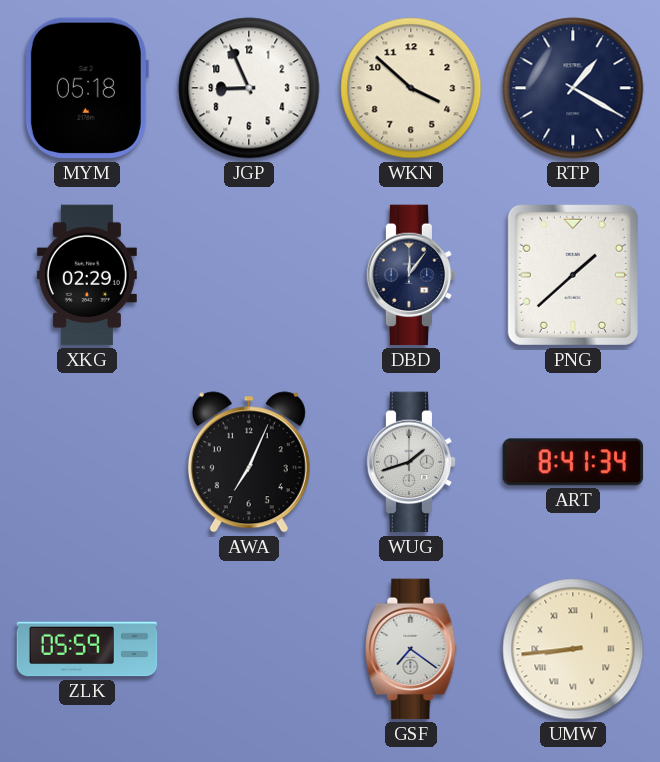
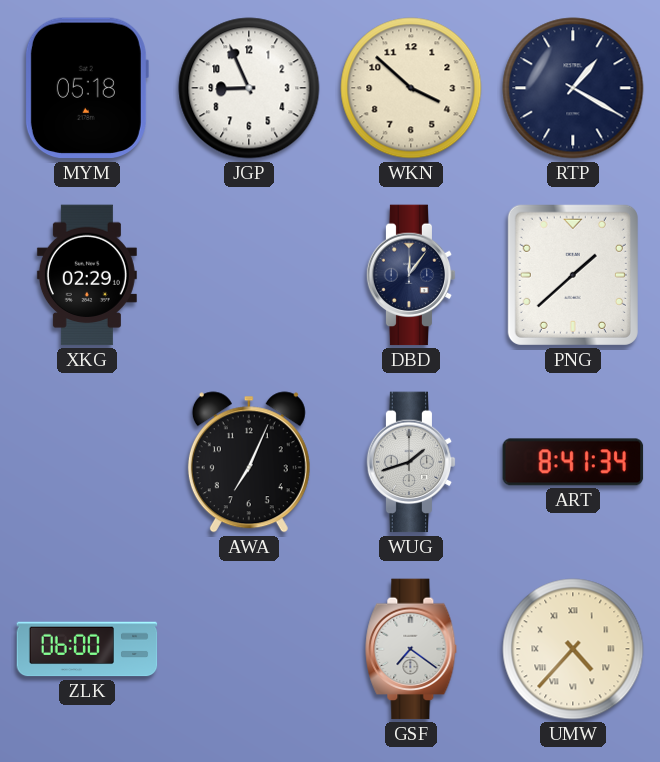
ZLK: 05:59 -> 06:00
UMW: 8:44 -> 4:37
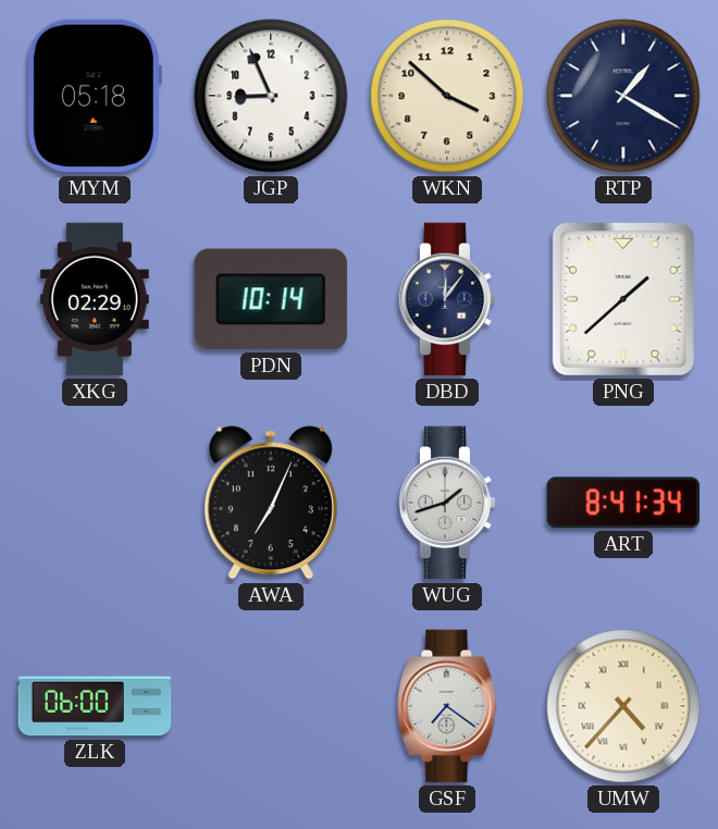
PDN: none -> 10:14
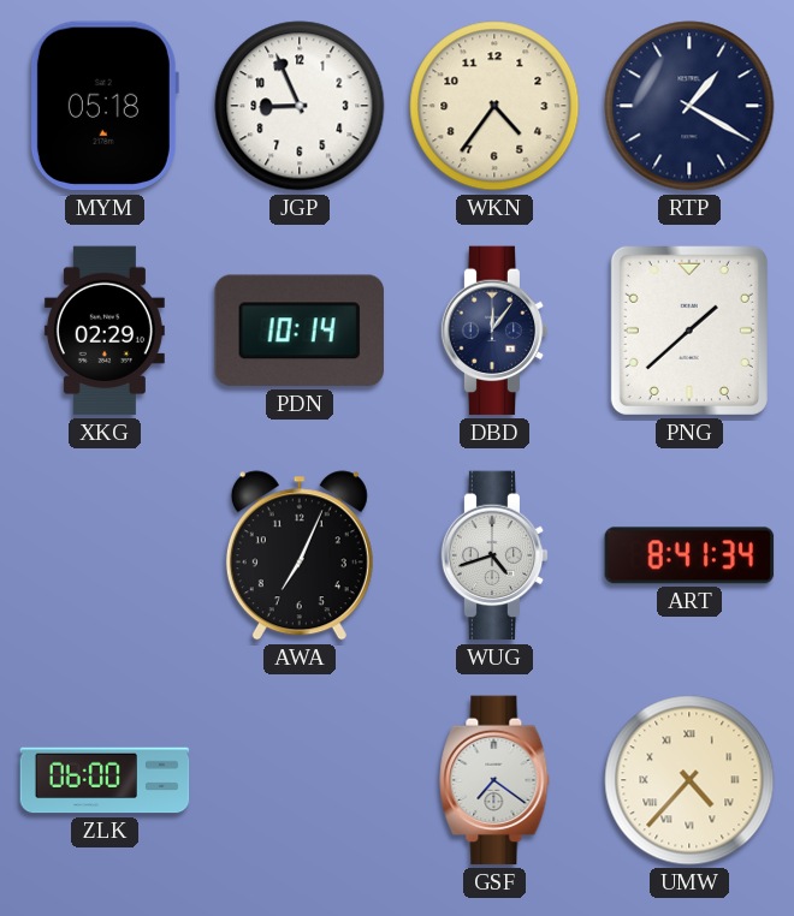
WKN: 3:52 -> 4:36
WUG: 1:42 -> 4:42
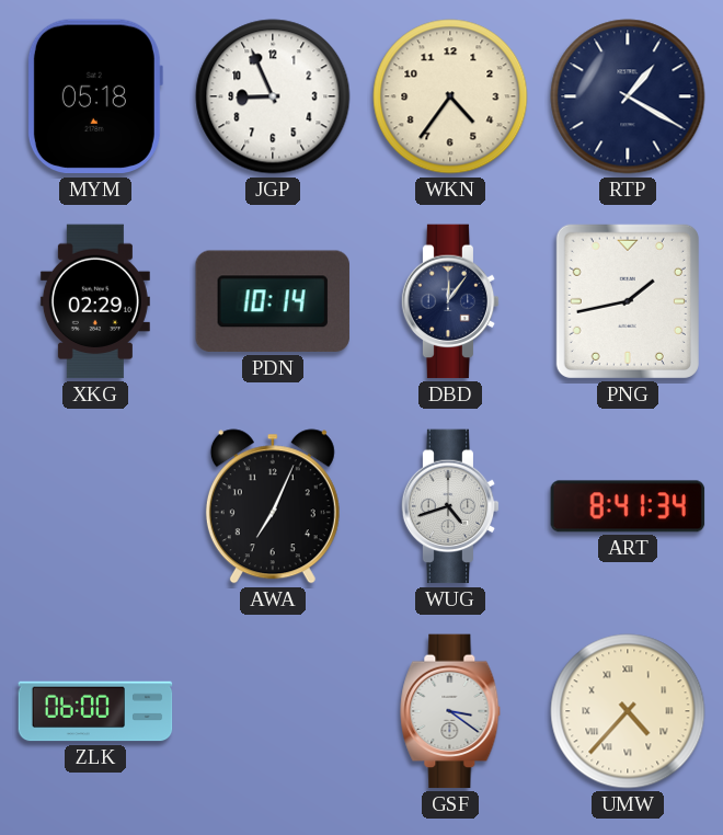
PNG: 1:38 -> 1:43
GSF: 7:21 -> 3:21
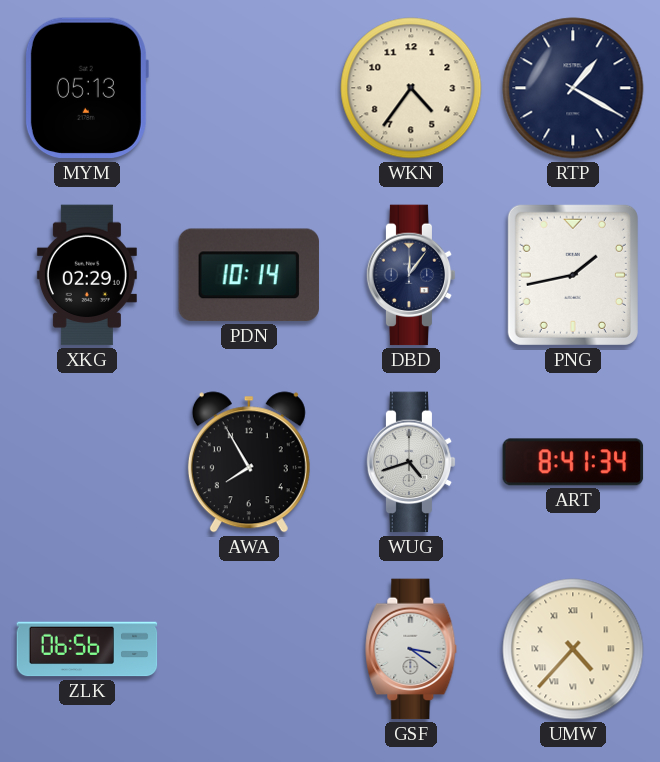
MYM: 05:18 -> 05:13
JGP: 8:56 -> none
AWA: 7:04 -> 7:55
ZLK: 06:00 -> 06:56
